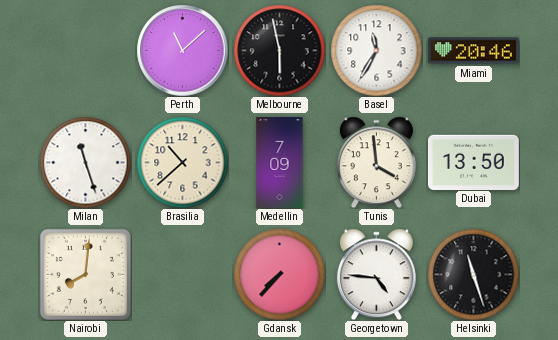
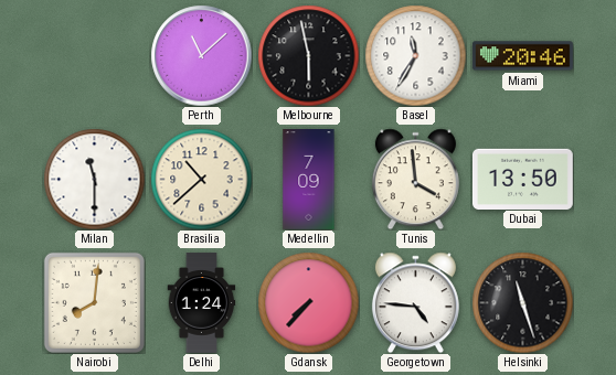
Milan: 11:27 -> 11:30
Delhi: none -> 1:24
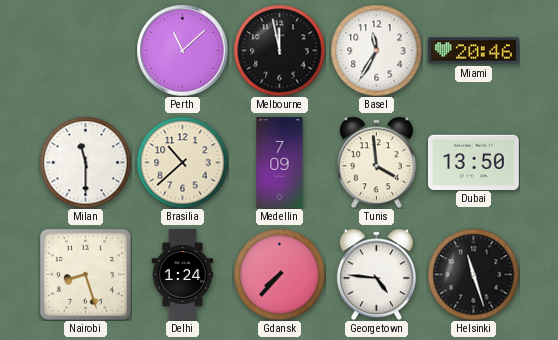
Melbourne: 5:58 -> 11:58
Nairobi: 8:01 -> 8:27
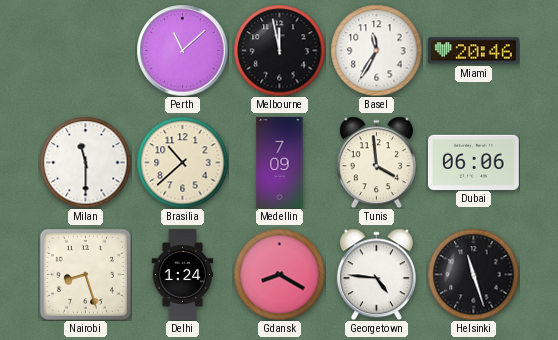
Dubai: 13:50 -> 06:06
Gdansk: 7:37 -> 8:20
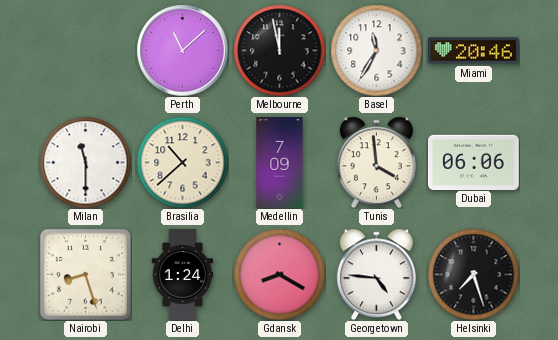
Helsinki: 11:27 -> 7:27
